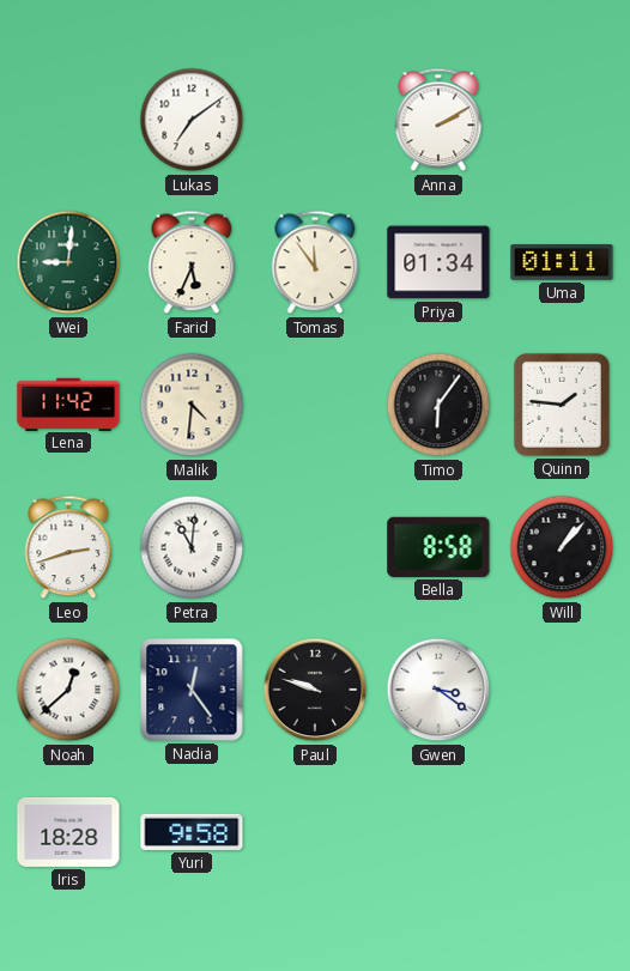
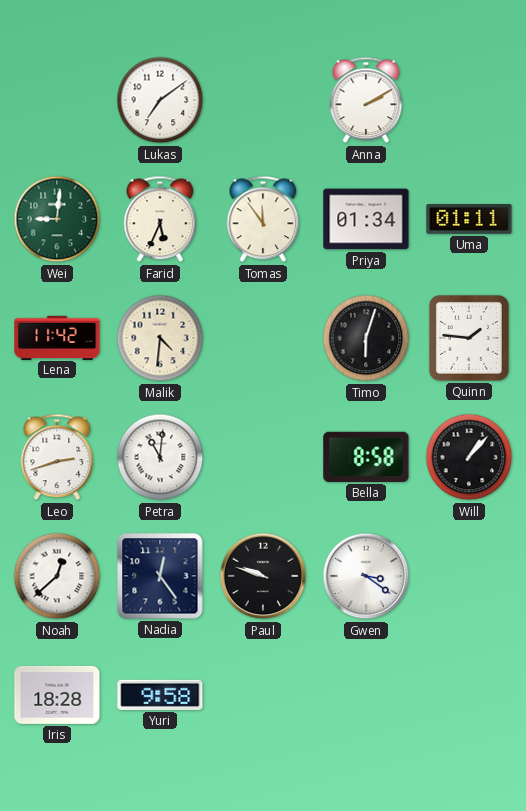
Timo: 6:06 -> 6:03
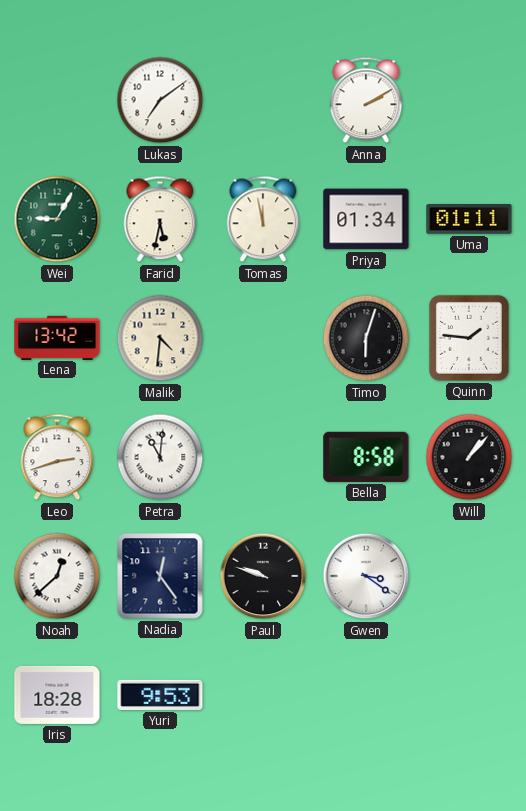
Wei: 9:01 -> 9:05
Farid: 5:34 -> 5:32
Tomas: 11:54 -> 11:58
Lena: 11:42 -> 13:42
Yuri: 9:58 -> 9:53
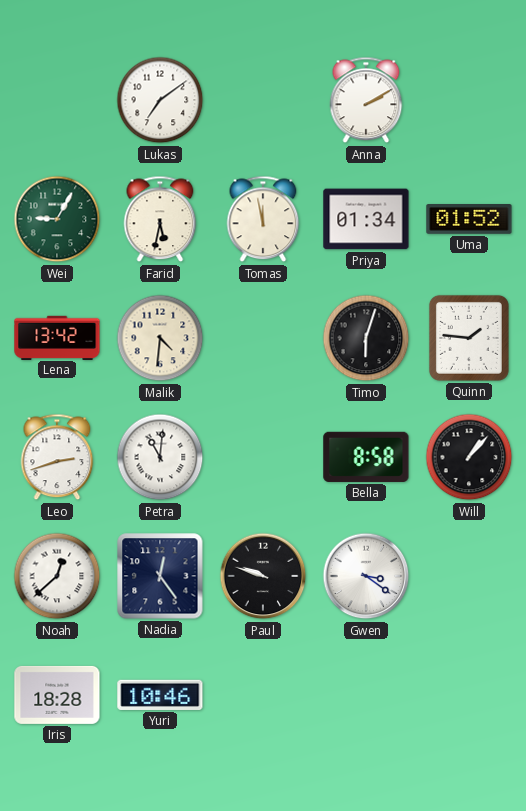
Uma: 01:11 -> 01:52
Yuri: 9:53 -> 10:46
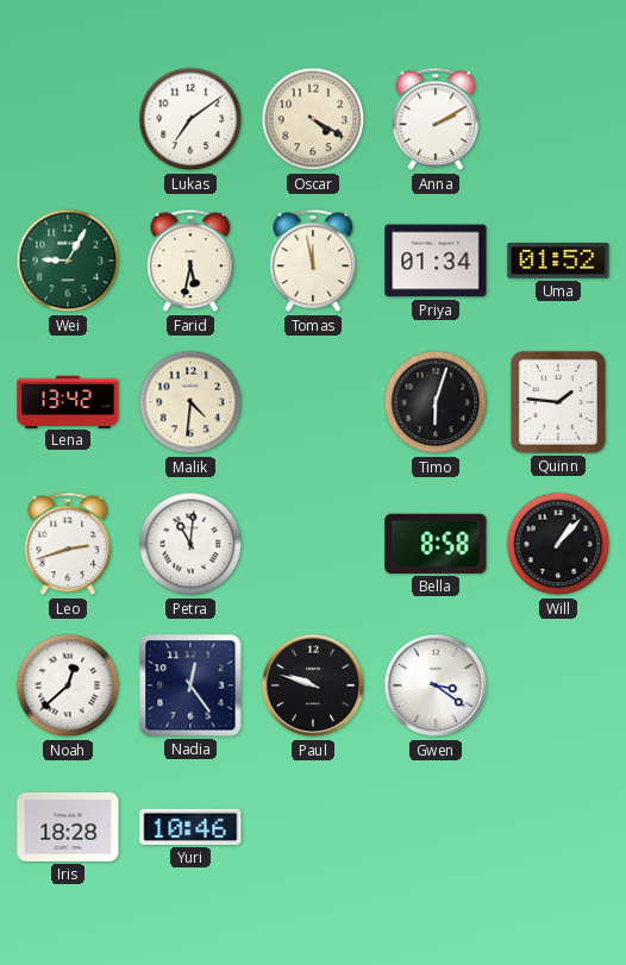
Oscar: none -> 4:20
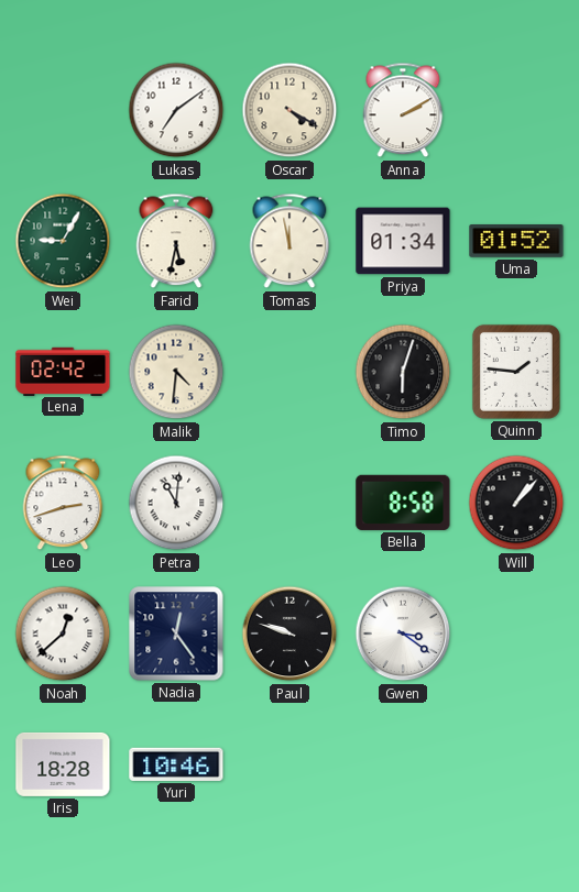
Lena: 13:42 -> 02:42
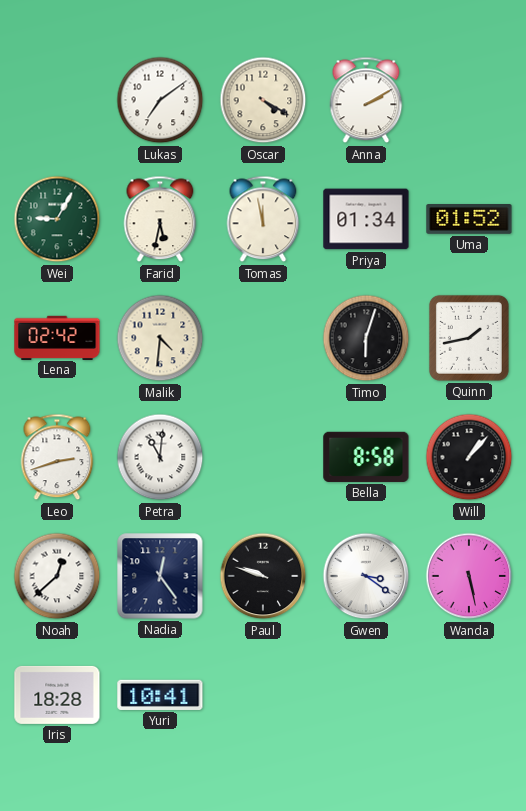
Quinn: 1:46 -> 1:43
Wanda: none -> 5:28
Yuri: 10:46 -> 10:41
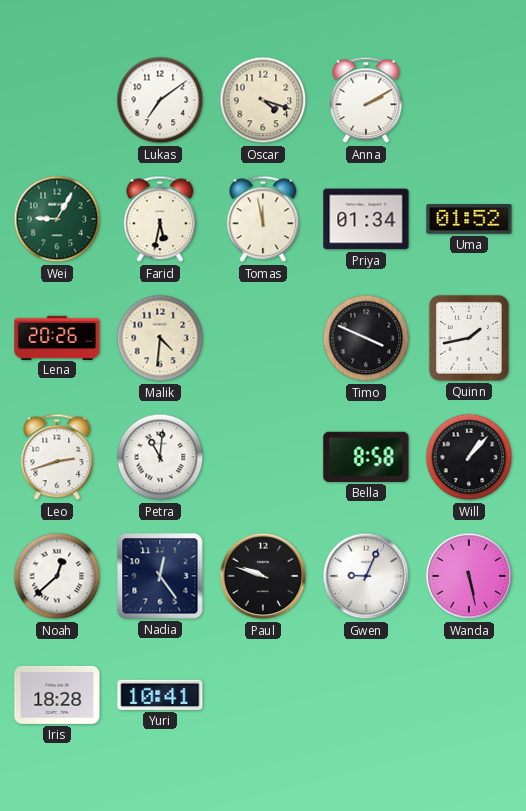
Oscar: 4:20 -> 4:18
Lena: 02:42 -> 20:26
Timo: 6:03 -> 3:49
Gwen: 3:21 -> 9:04
